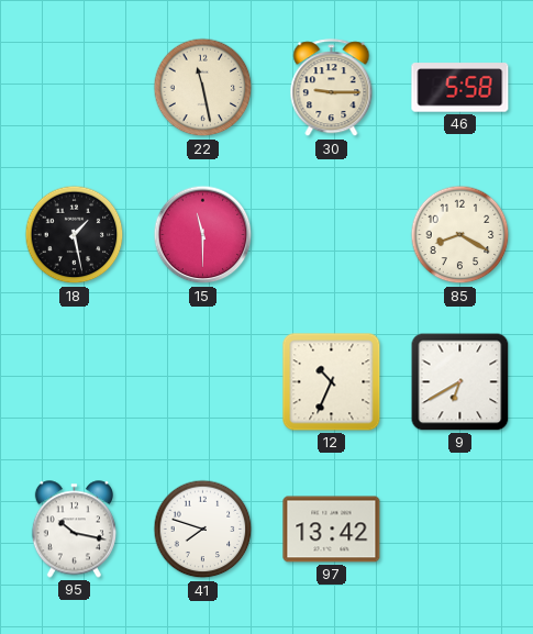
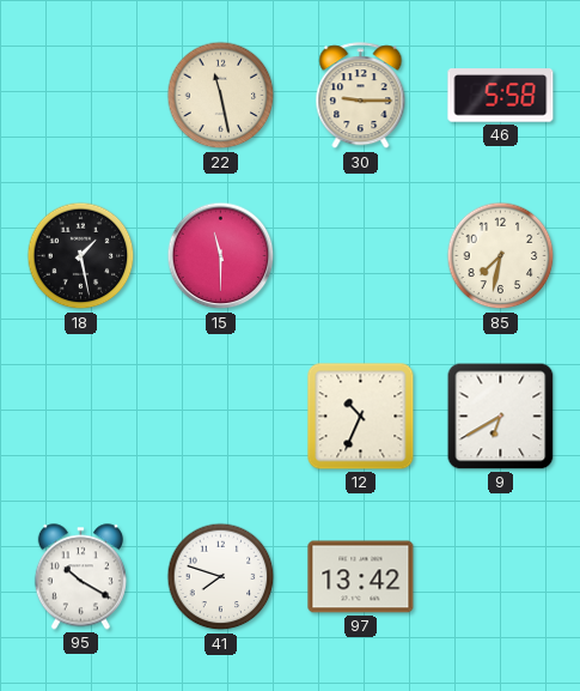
85: 8:20 -> 7:32
95: 10:17 -> 10:20
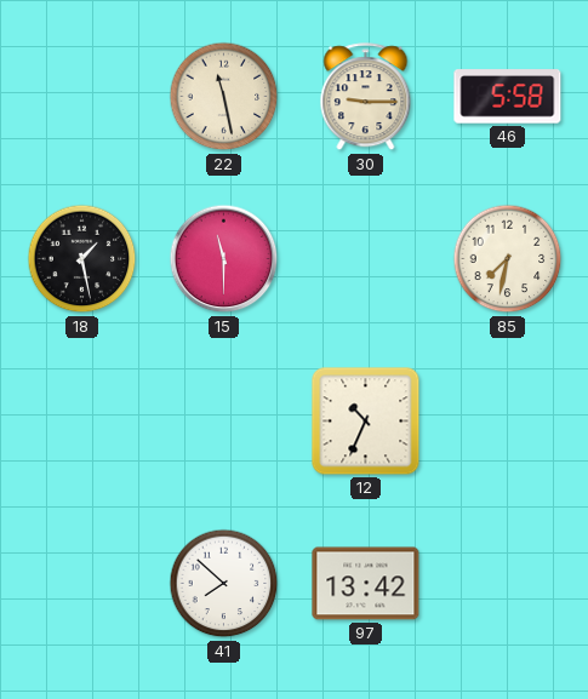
9: 6:40 -> none
95: 10:20 -> none
41: 7:48 -> 7:52
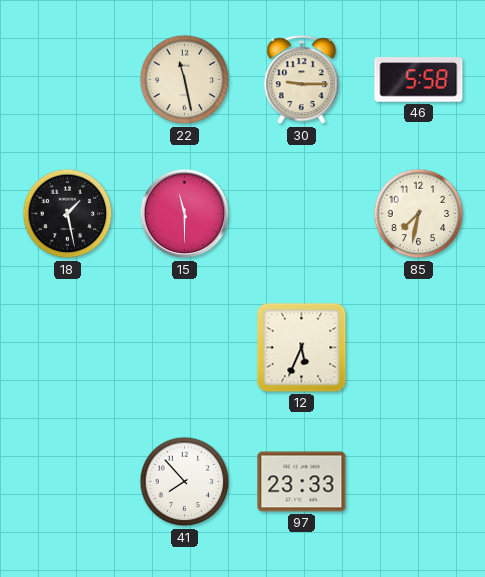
12: 10:34 -> 5:34
41: 7:52 -> 7:53
97: 13:42 -> 23:33
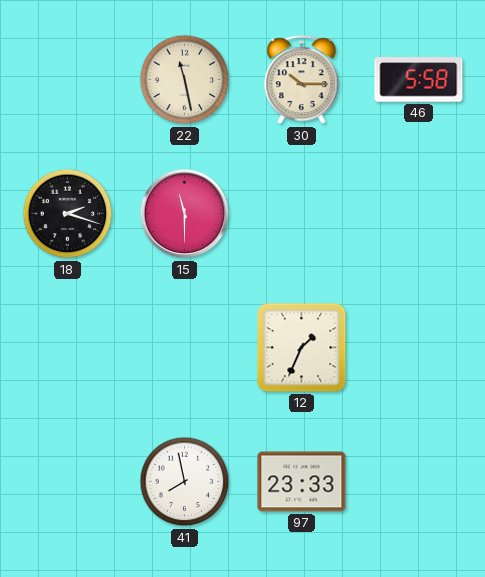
30: 9:15 -> 10:15
18: 1:28 -> 2:18
85: 7:32 -> none
12: 5:34 -> 1:34
41: 7:53 -> 7:58
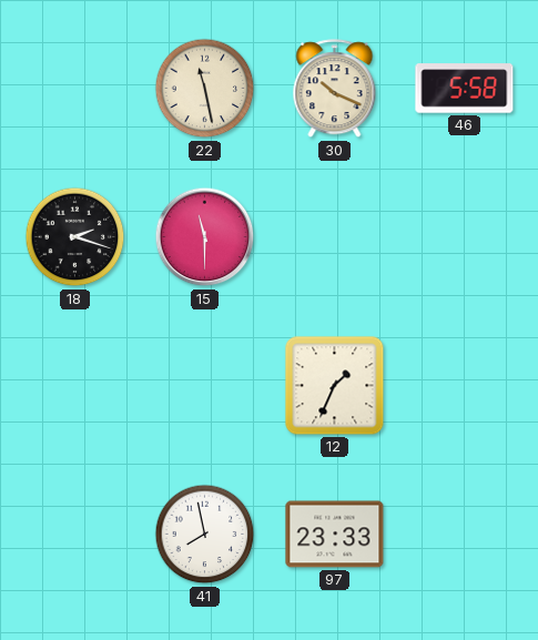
30: 10:15 -> 10:19
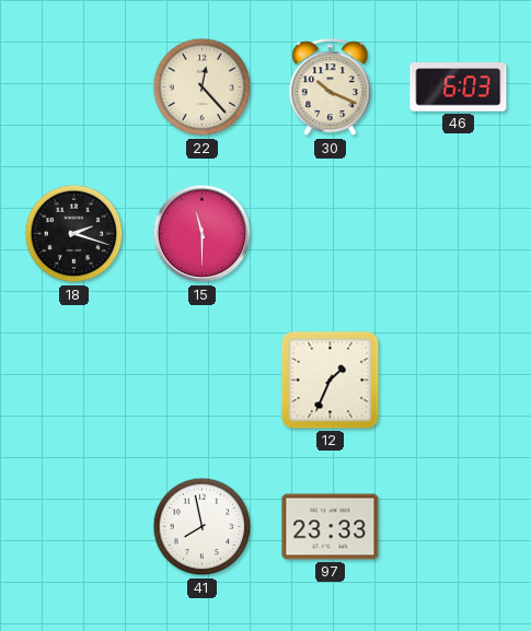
22: 11:28 -> 12:23
46: 5:58 -> 6:03
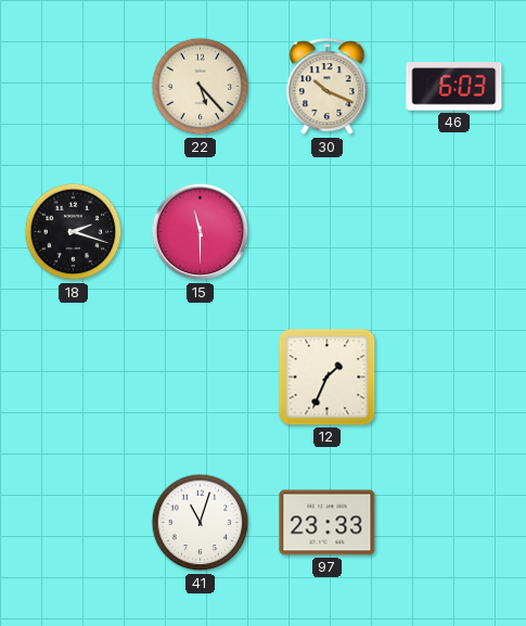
22: 12:23 -> 5:23
41: 7:58 -> 11:03
